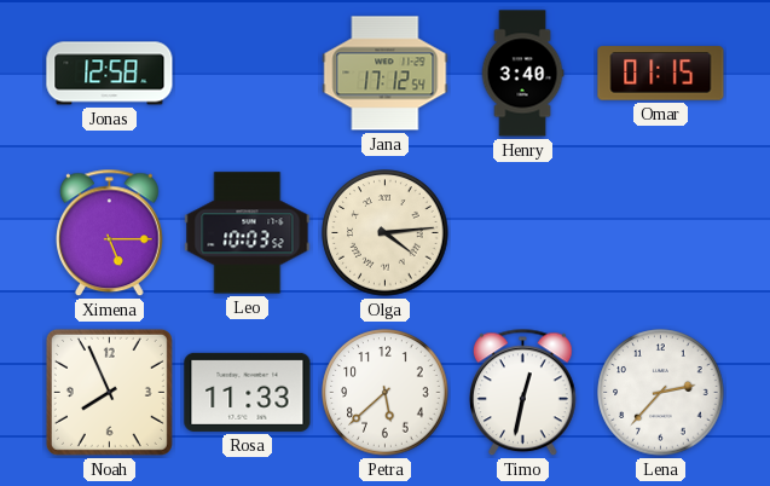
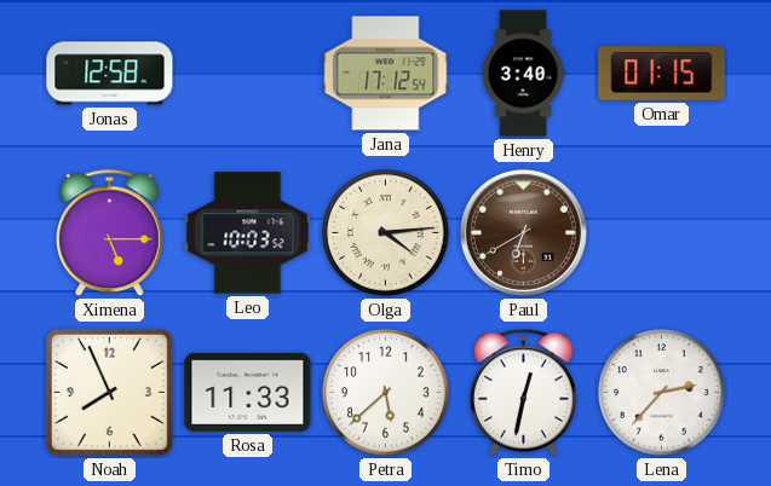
Paul: none -> 6:40
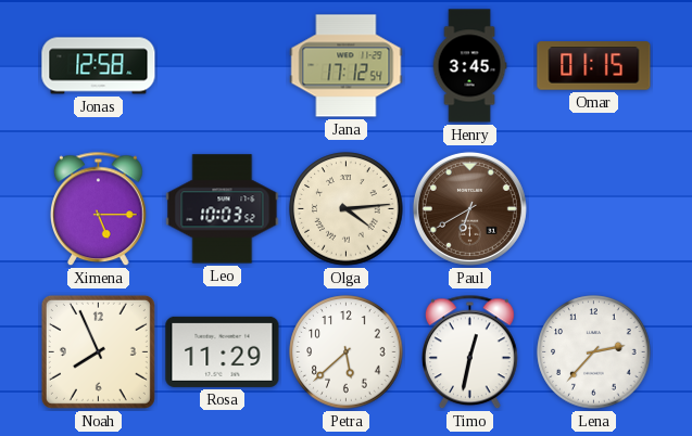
Henry: 3:40 -> 3:45
Rosa: 11:33 -> 11:29
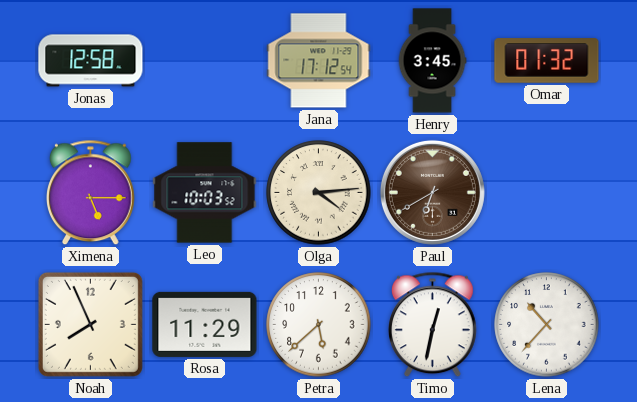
Omar: 01:15 -> 01:32
Lena: 2:37 -> 10:37
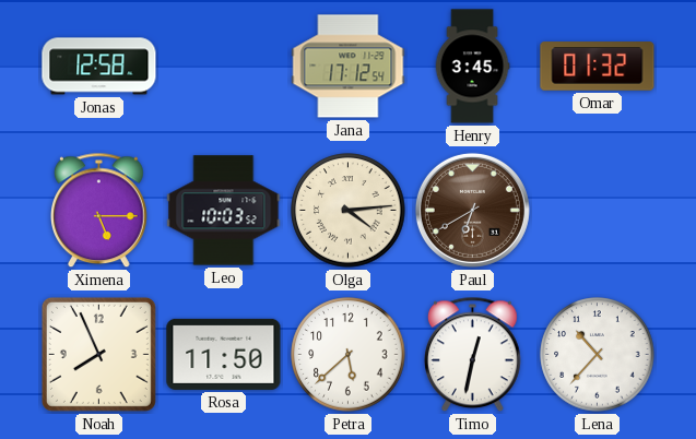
Rosa: 11:29 -> 11:50
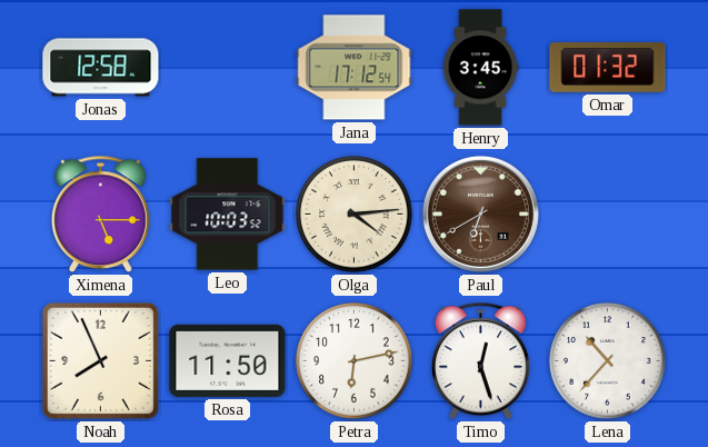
Petra: 5:38 -> 6:13
Timo: 12:32 -> 12:27
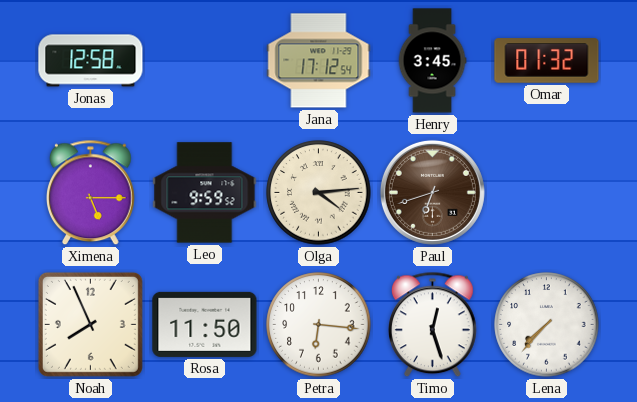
Leo: 10:03 -> 9:59
Paul: 6:40 -> 6:42
Petra: 6:13 -> 6:16
Lena: 10:37 -> 7:37
